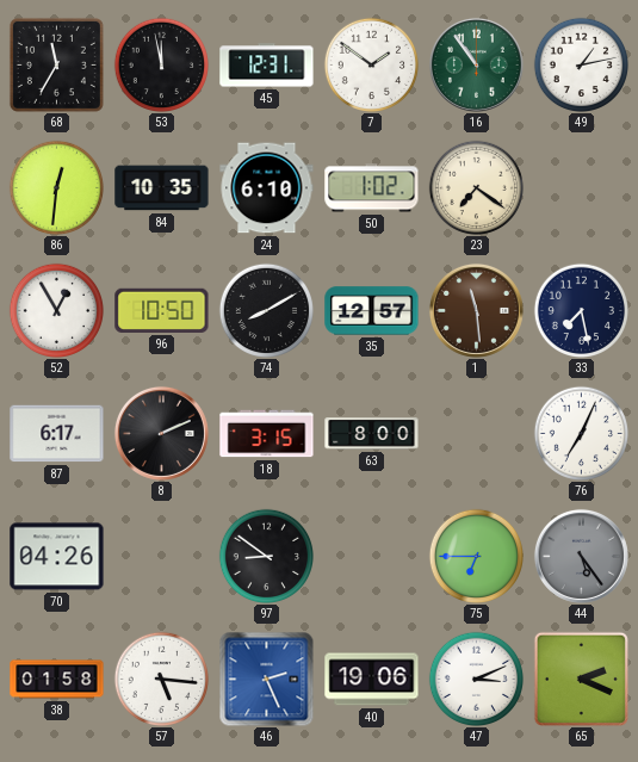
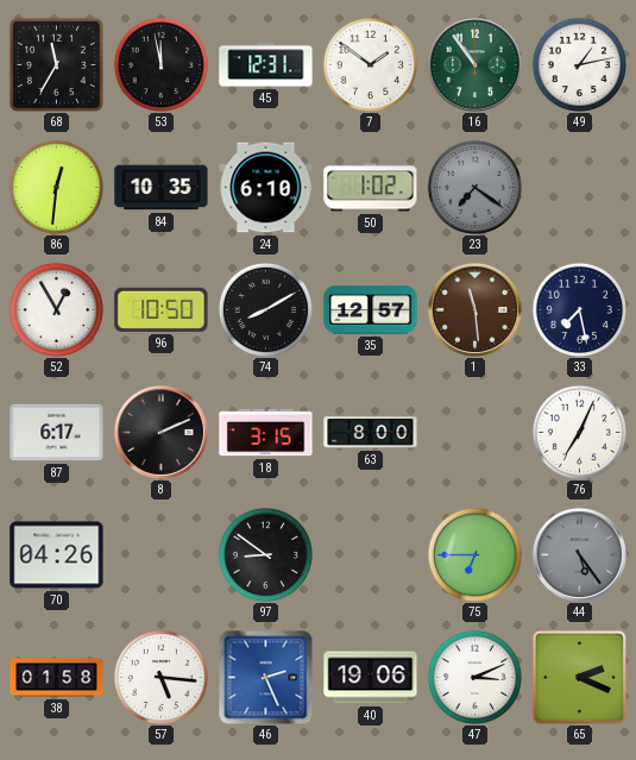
23 dial: cream -> grey
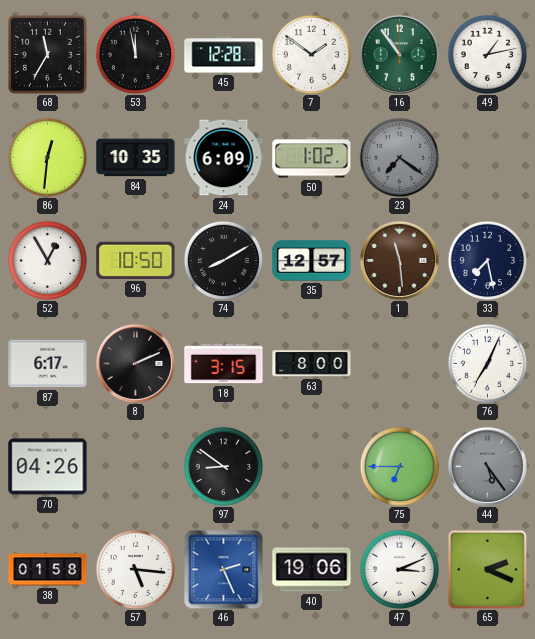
45: 12:31 -> 12:28
24: 6:10 -> 6:09
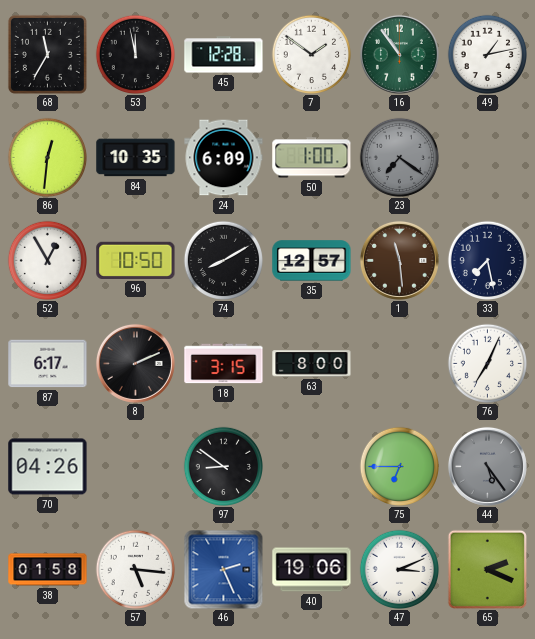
50: 1:02 -> 1:00
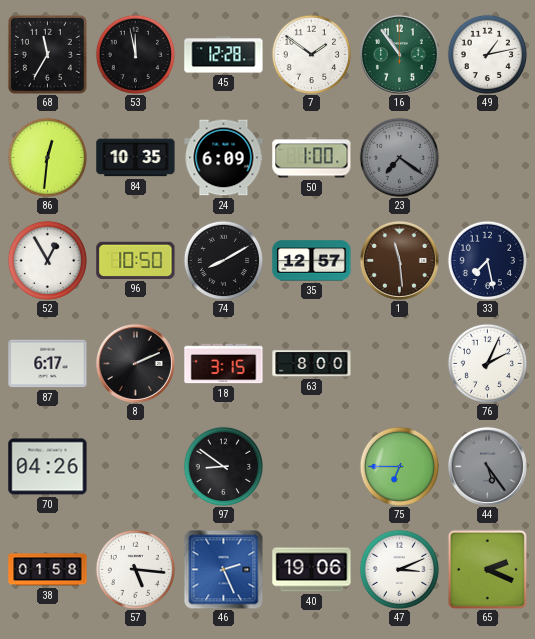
76: 7:04 -> 2:04
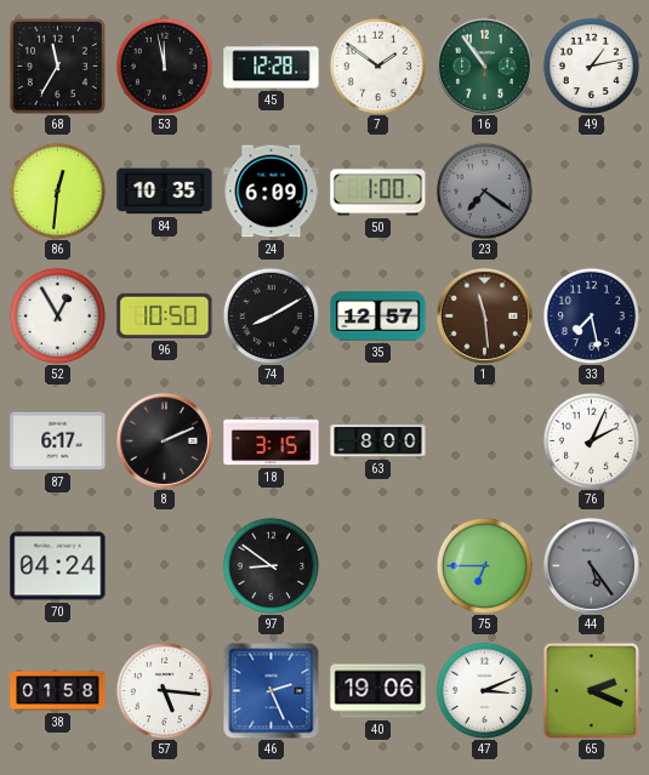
70: 04:26 -> 04:24
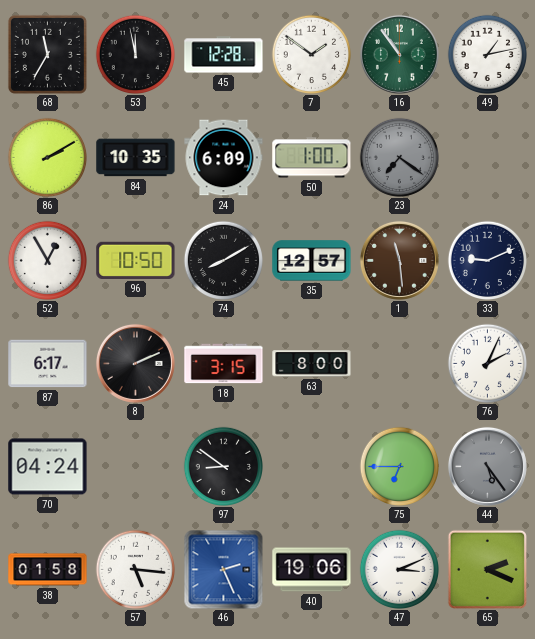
86: 12:31 -> 2:10
33: 7:28 -> 9:11
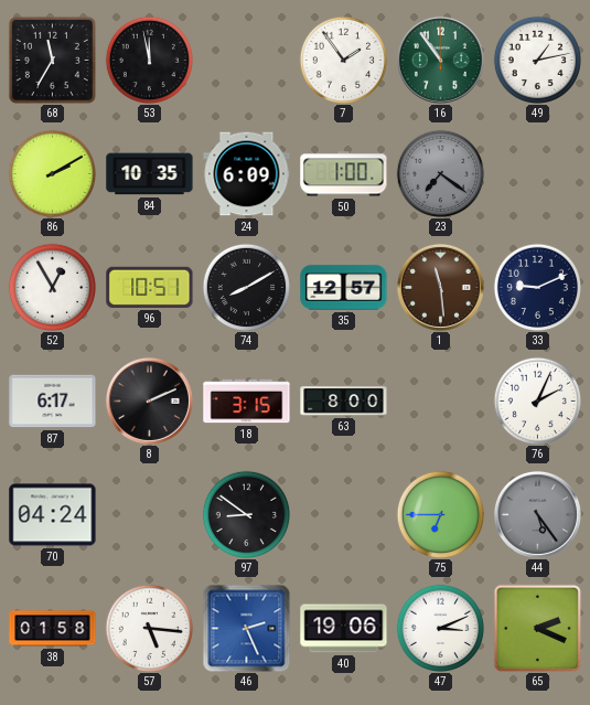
45: 12:28 -> none
7: 1:51 -> 1:54
96: 10:50 -> 10:51
